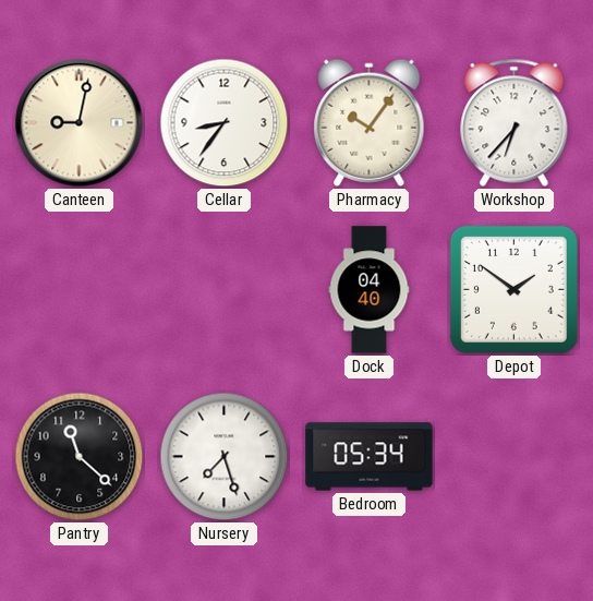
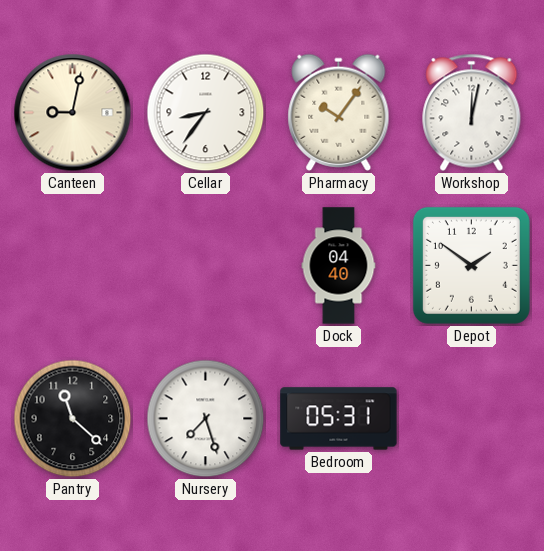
Workshop: 6:37 -> 12:02
Bedroom: 05:34 -> 05:31
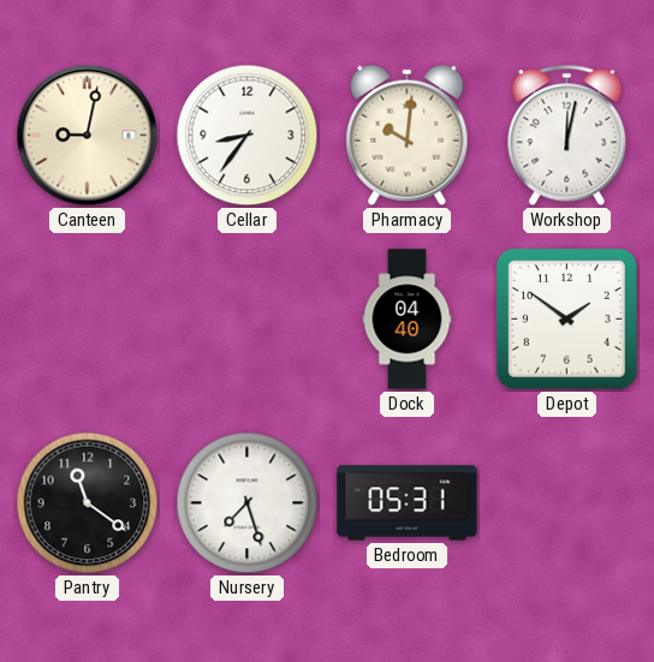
Pharmacy: 10:06 -> 10:01
Pantry: 11:22 -> 11:21
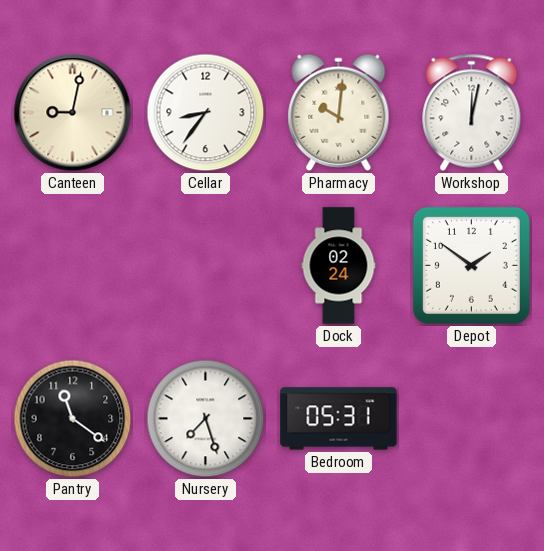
Dock: 04:40 -> 02:24
